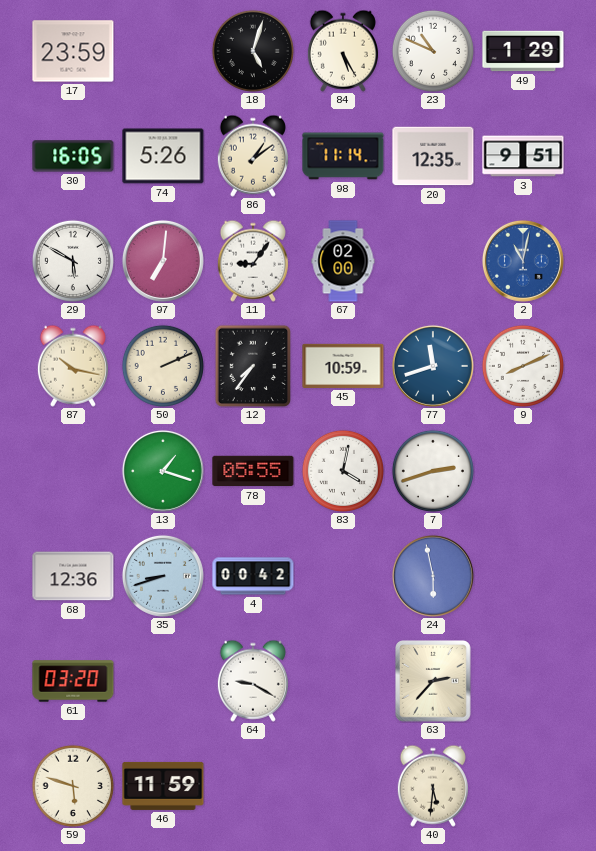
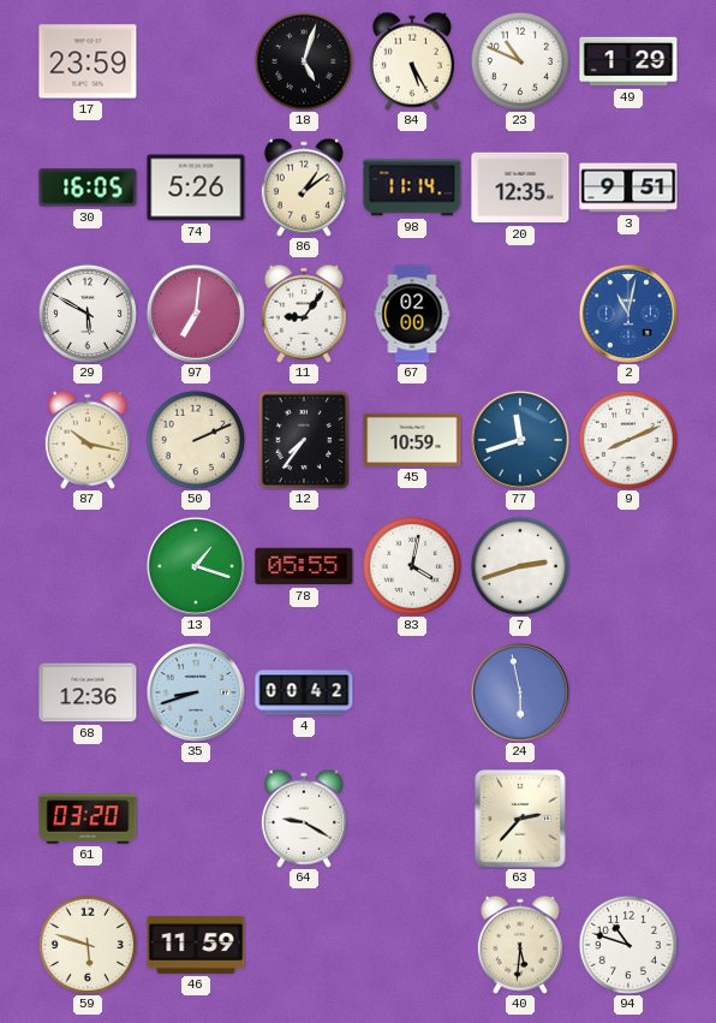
94: none -> 10:48
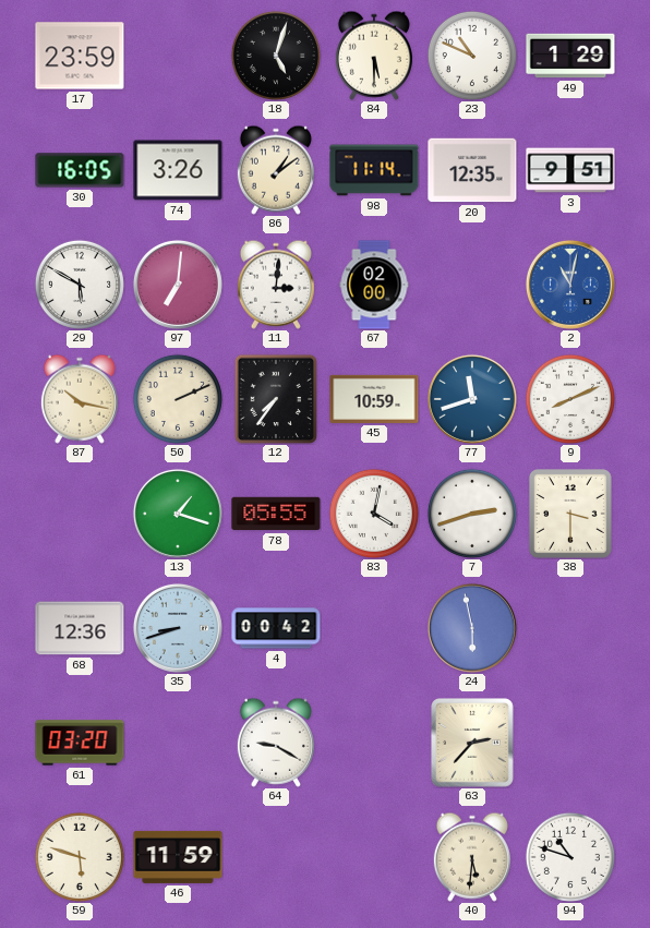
84: 5:25 -> 5:30
74: 5:26 -> 3:26
11: 9:06 -> 3:01
38: none -> 3:30
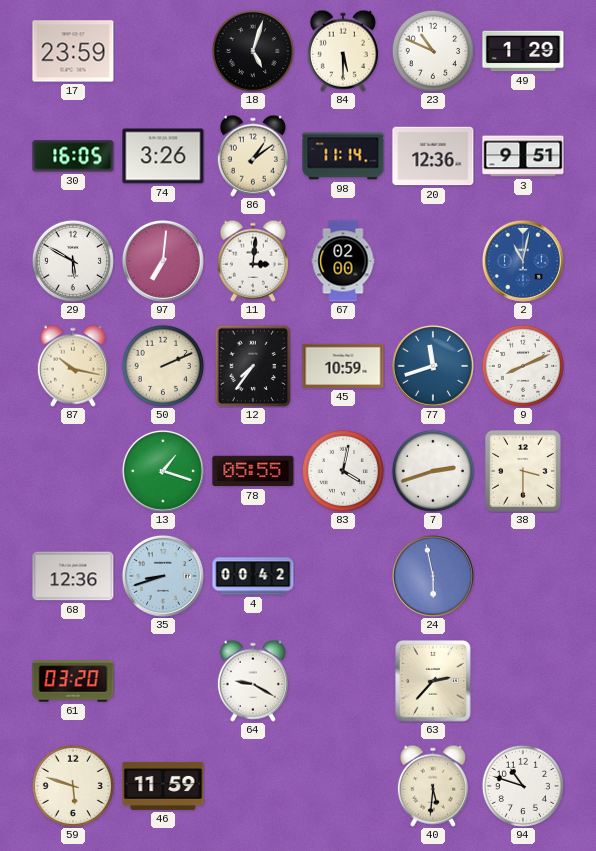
20: 12:35 -> 12:36
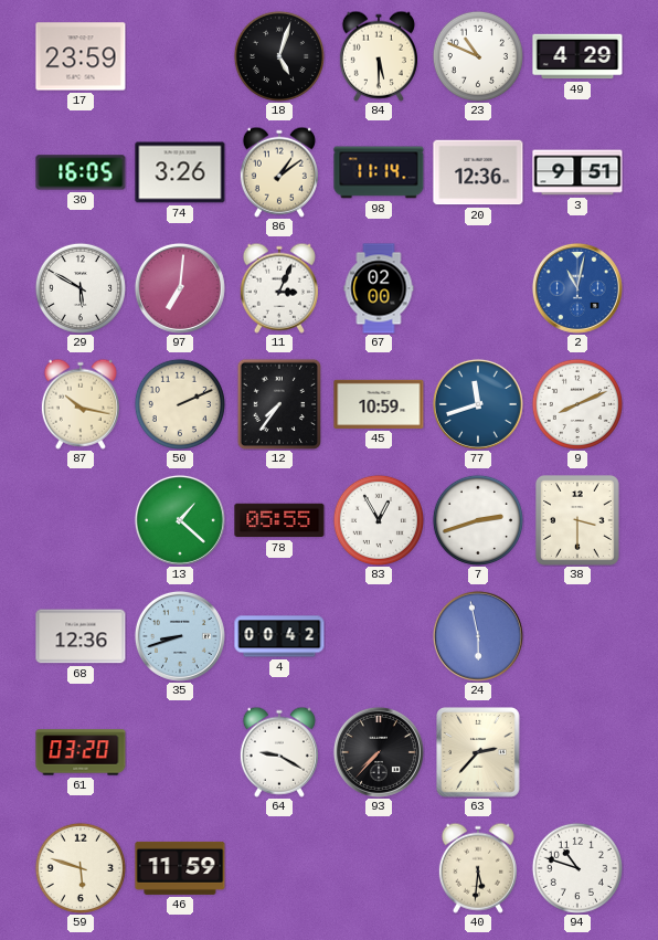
49: 1:29 -> 4:29
11: 3:01 -> 3:04
13: 1:18 -> 1:22
83: 4:02 -> 12:55
93: none -> 7:37
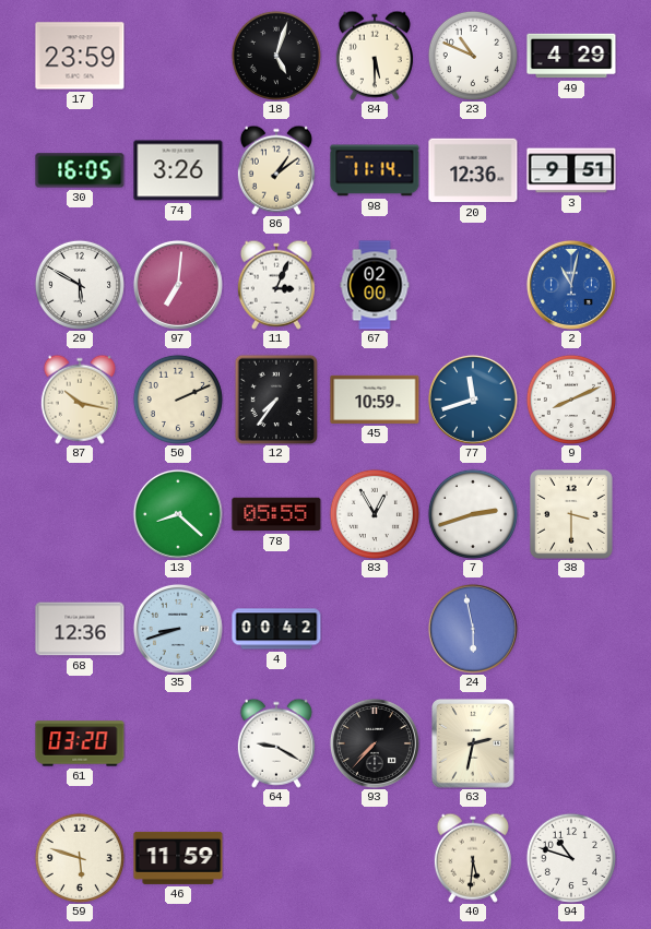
13: 1:22 -> 8:22
63: 2:37 -> 2:32
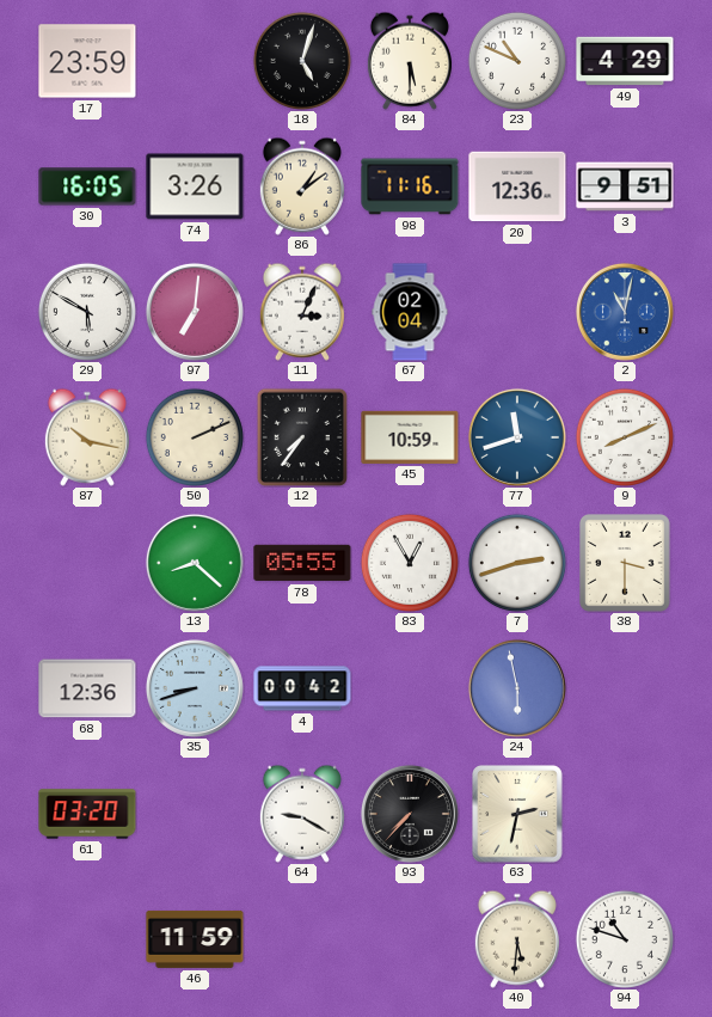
98: 11:14 -> 11:16
67: 02:00 -> 02:04
59: 5:48 -> none
